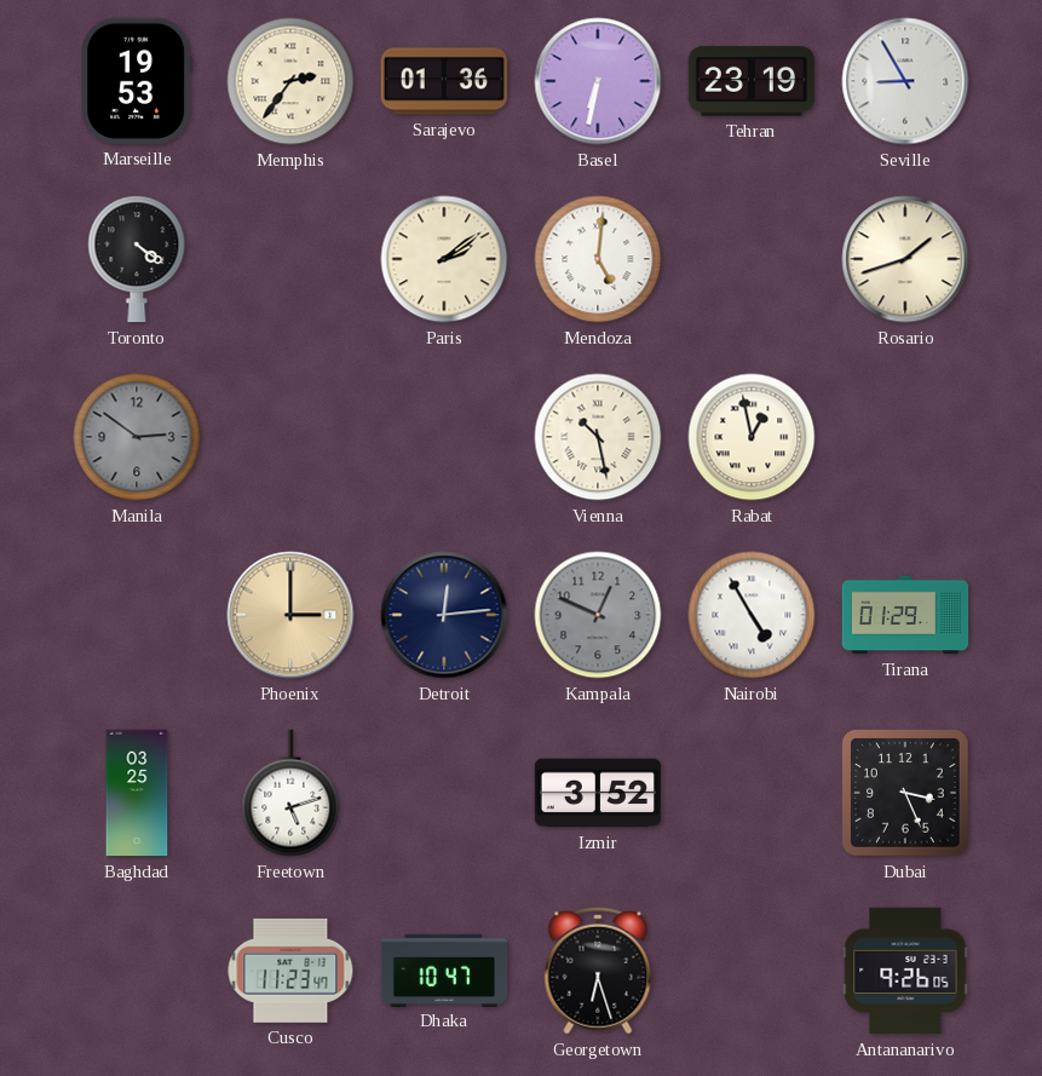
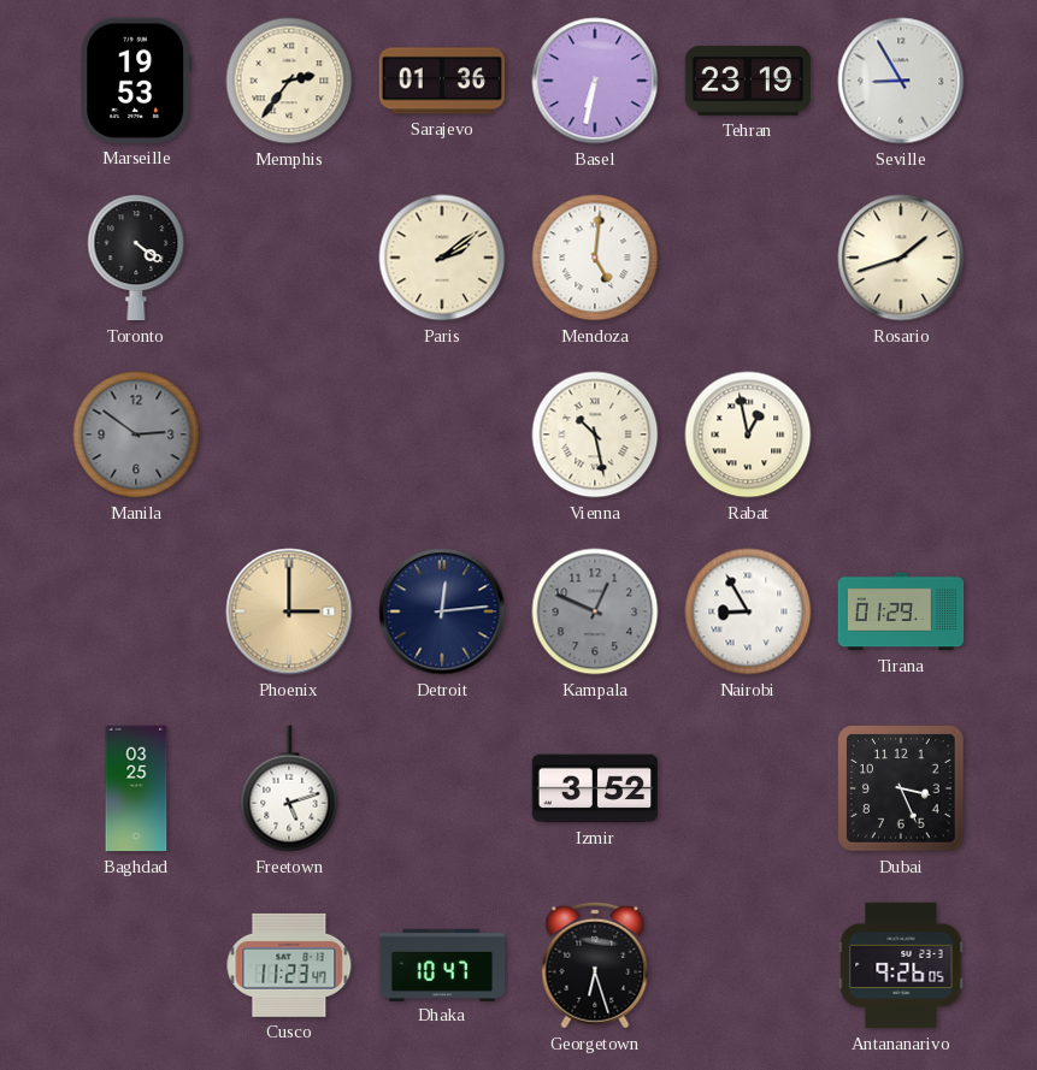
Nairobi: 4:55 -> 8:55
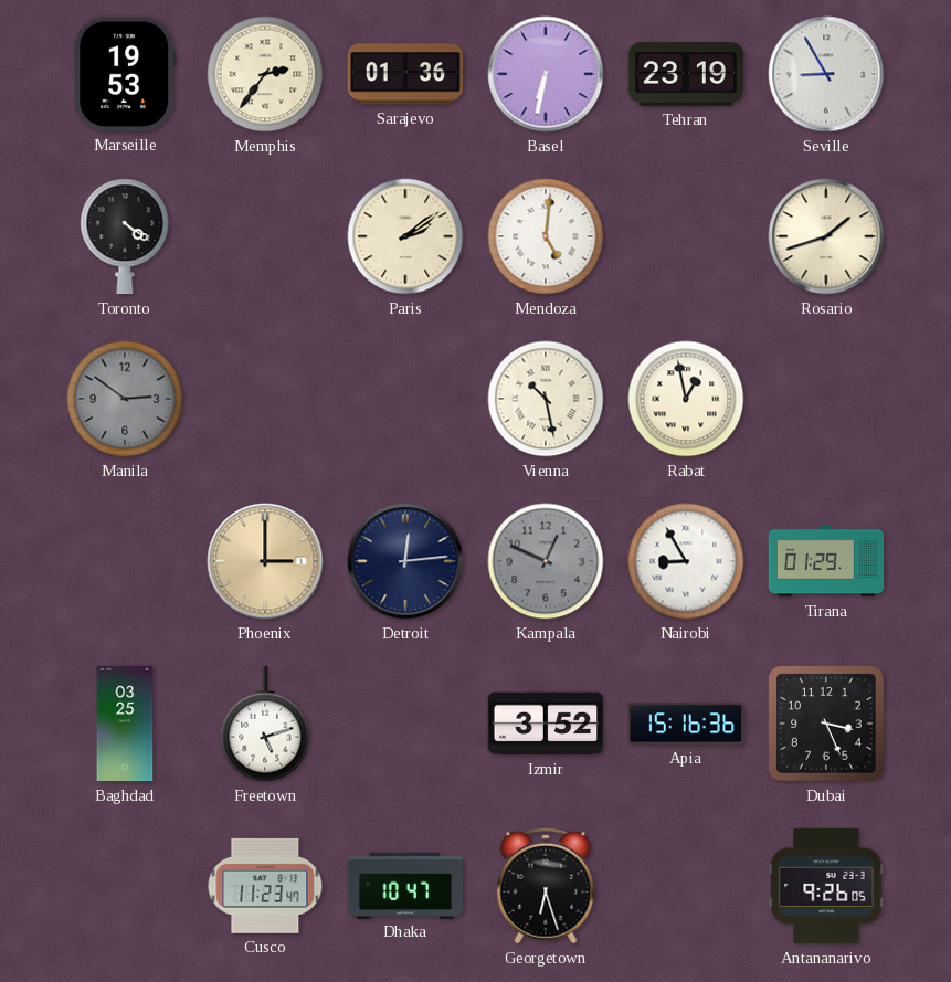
Apia: none -> 15:16
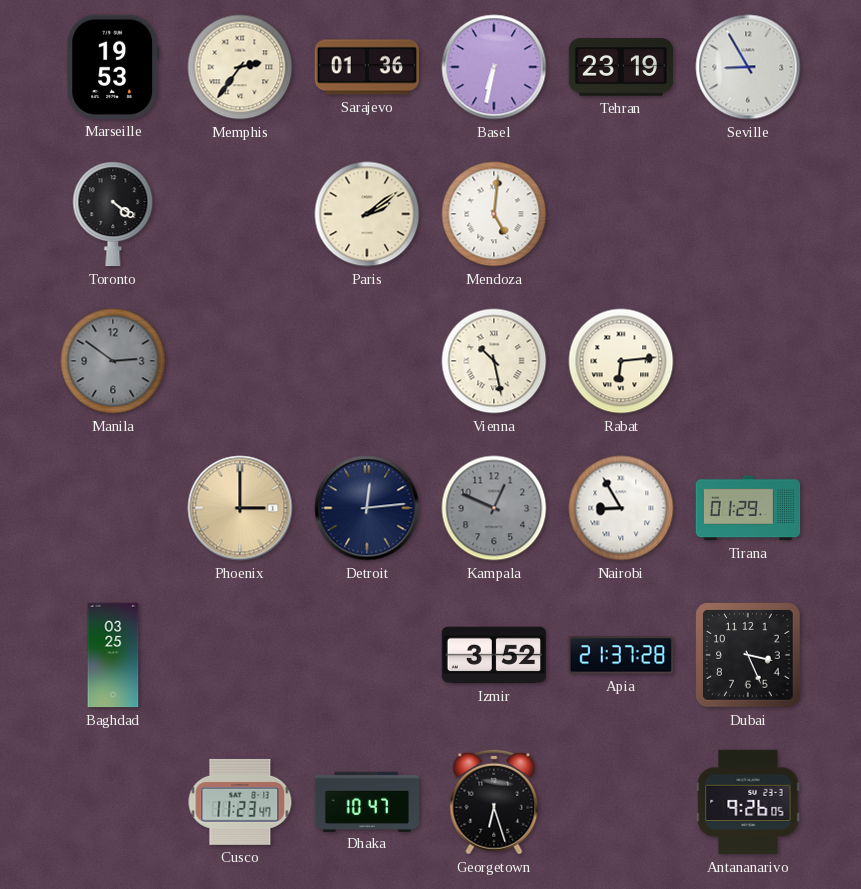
Rosario: 1:42 -> none
Rabat: 12:58 -> 6:14
Freetown: 5:12 -> none
Apia: 15:16 -> 21:37
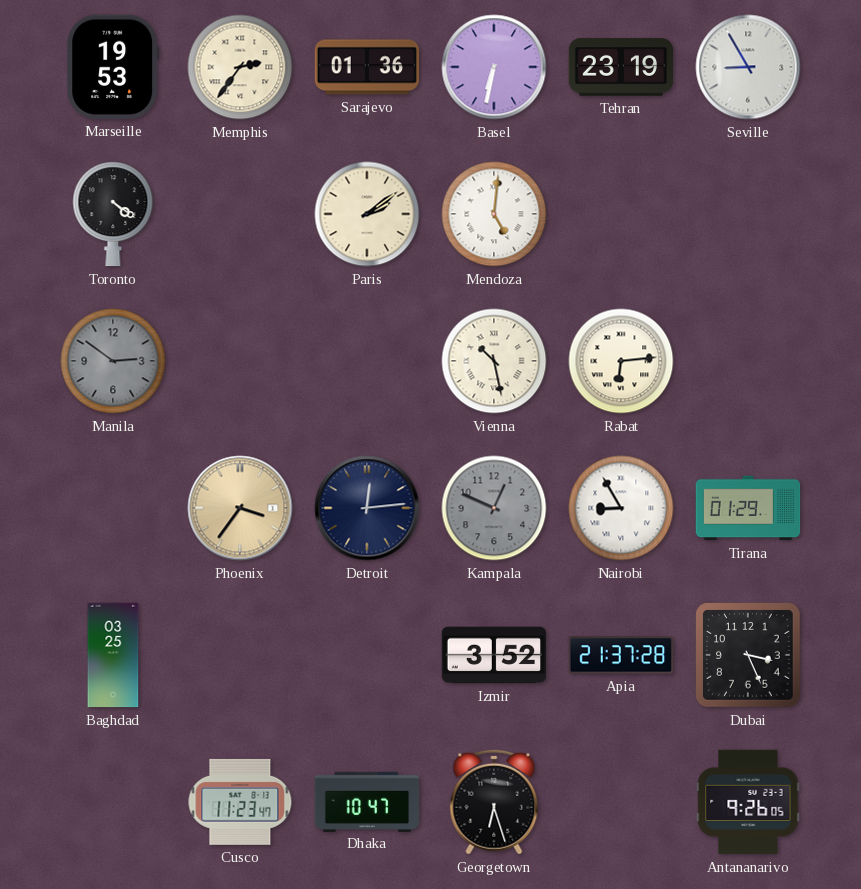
Phoenix: 3:00 -> 3:36
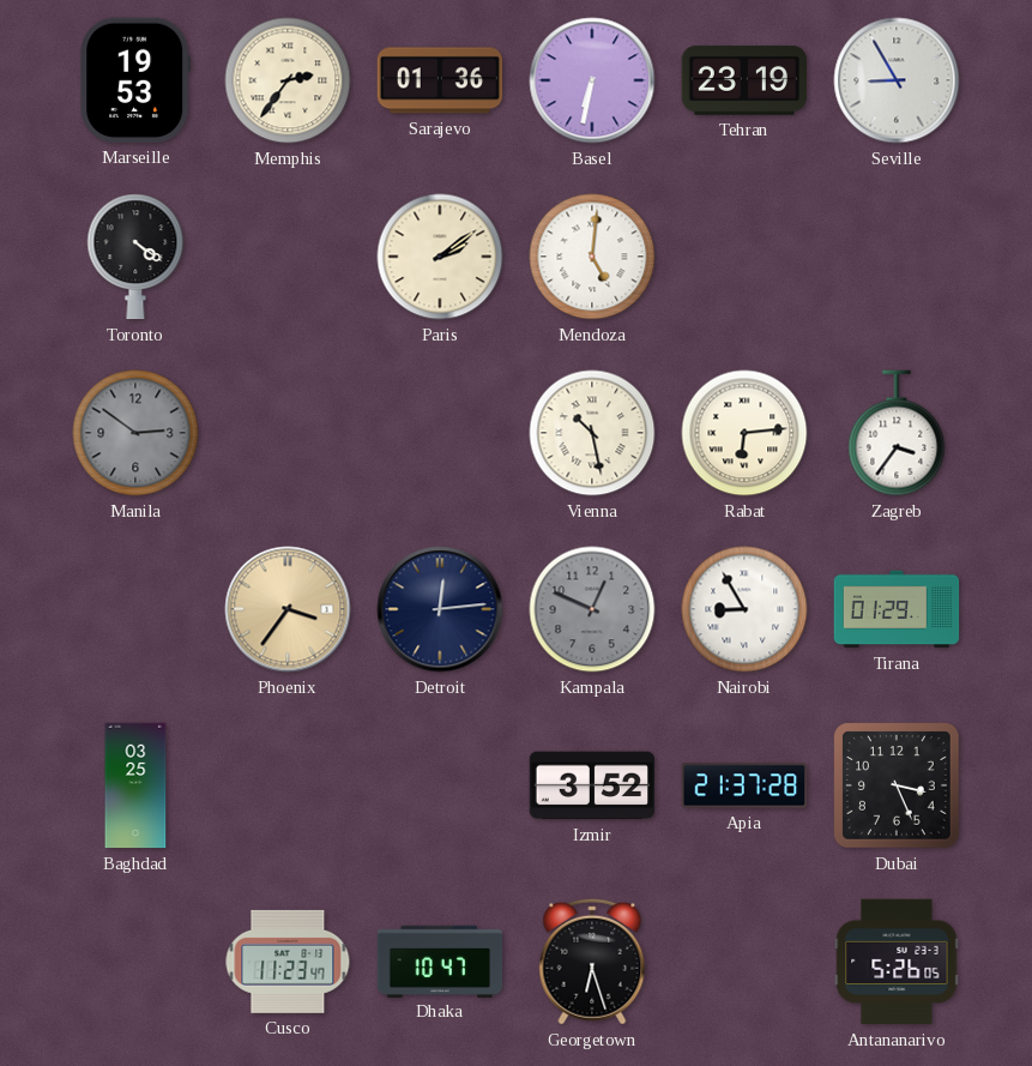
Zagreb: none -> 3:36
Antananarivo: 9:26 -> 5:26
